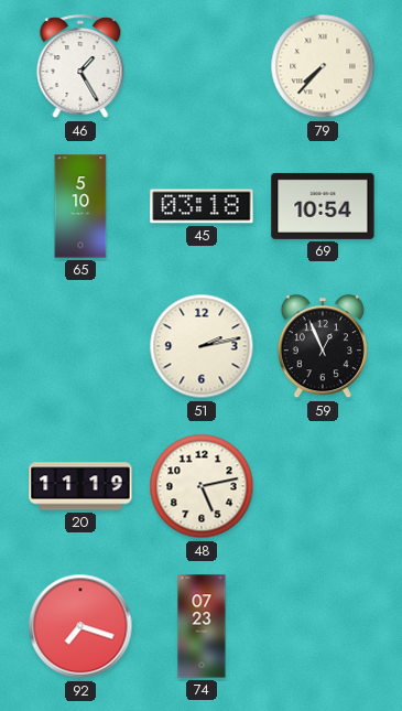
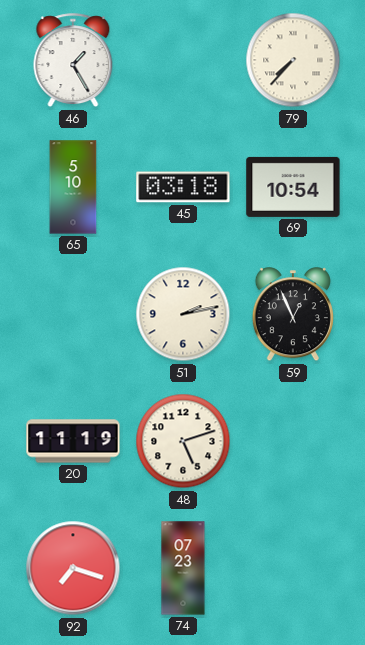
48: 5:13 -> 5:12
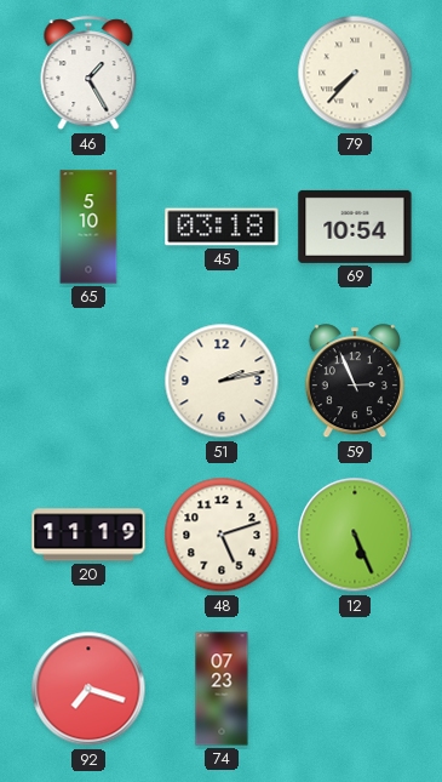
59: 12:56 -> 2:56
12: none -> 5:26
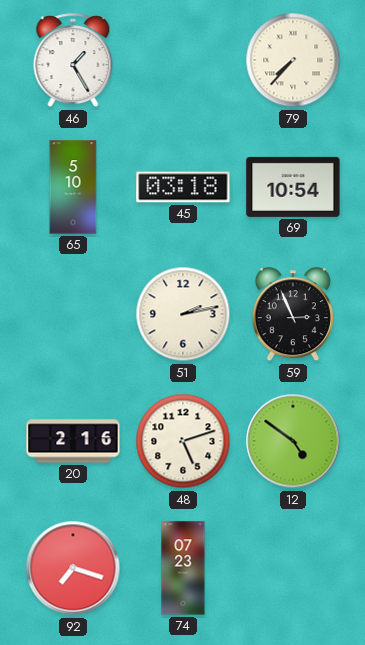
20: 11:19 -> 2:16
12: 5:26 -> 4:51
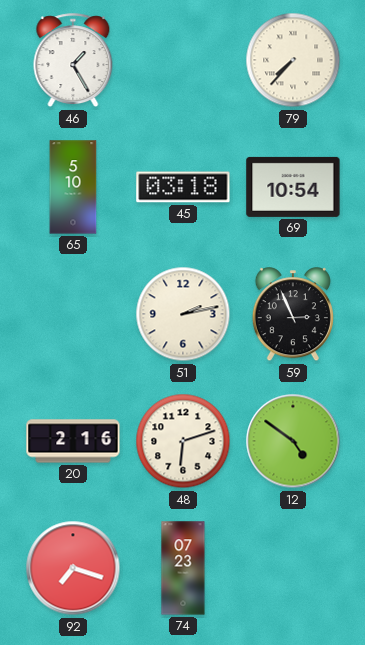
48: 5:12 -> 6:12
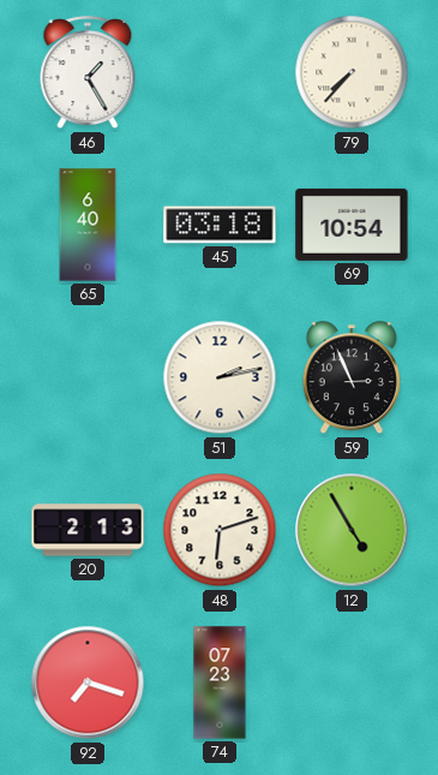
65: 5:10 -> 6:40
20: 2:16 -> 2:13
12: 4:51 -> 4:55
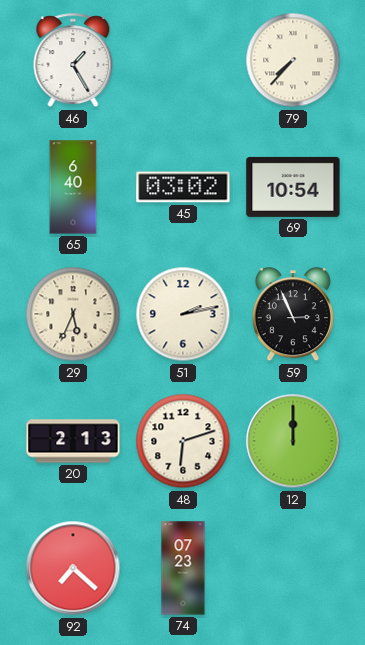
45: 03:18 -> 03:02
29: none -> 5:34
12: 4:55 -> 12:00
92: 7:18 -> 7:22
